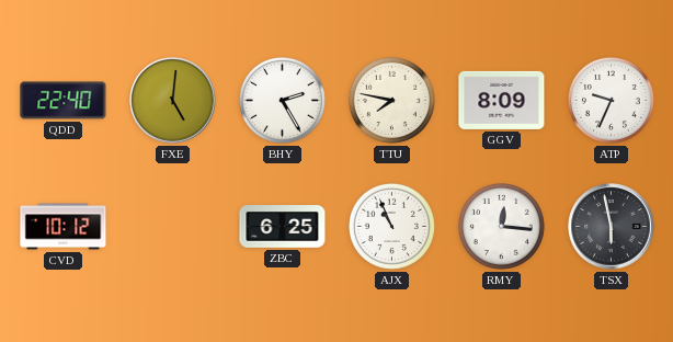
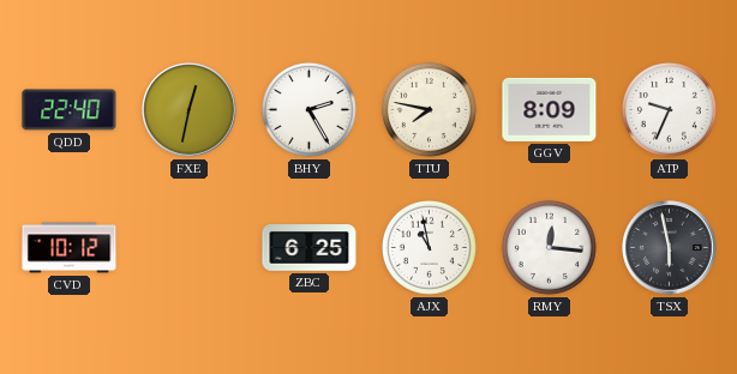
FXE: 5:01 -> 12:32
AJX: 10:56 -> 10:58
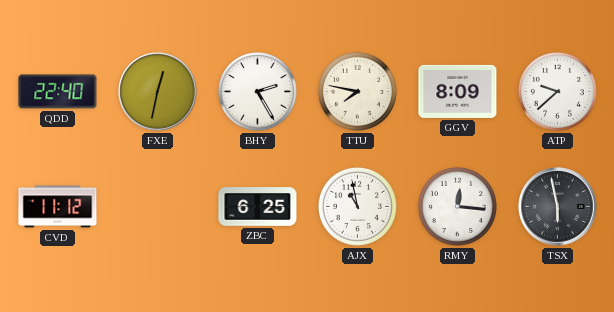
ATP: 9:34 -> 9:38
CVD: 10:12 -> 11:12
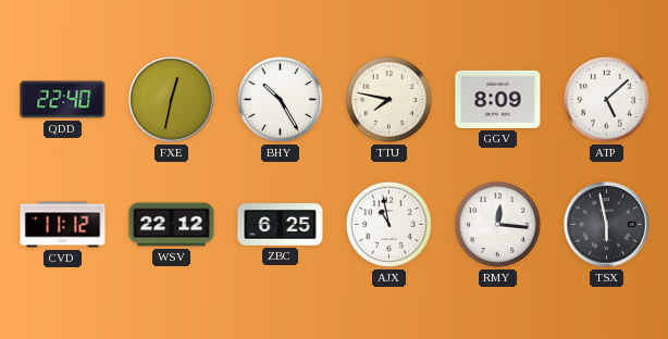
BHY: 2:25 -> 10:25
ATP: 9:38 -> 5:08
WSV: none -> 22:12
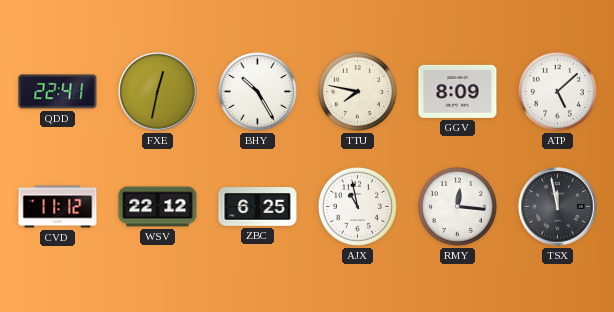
QDD: 22:40 -> 22:41
TSX: 5:58 -> 11:58
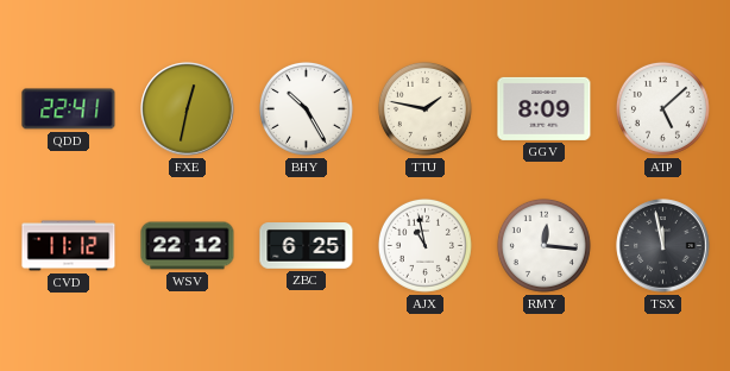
TTU: 7:47 -> 1:47
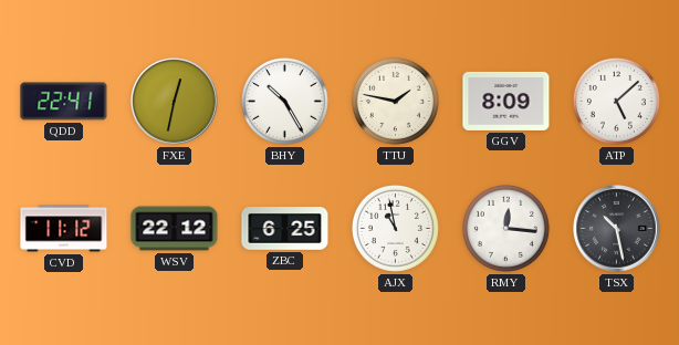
TSX: 11:58 -> 10:28
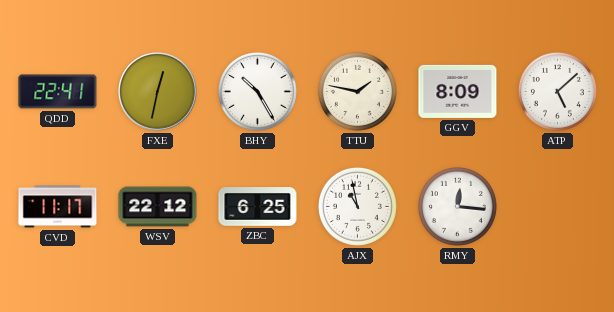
CVD: 11:12 -> 11:17
TSX: 10:28 -> none
